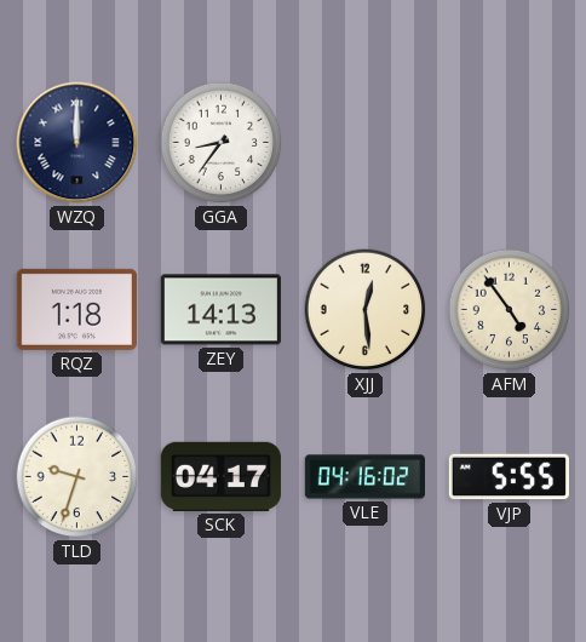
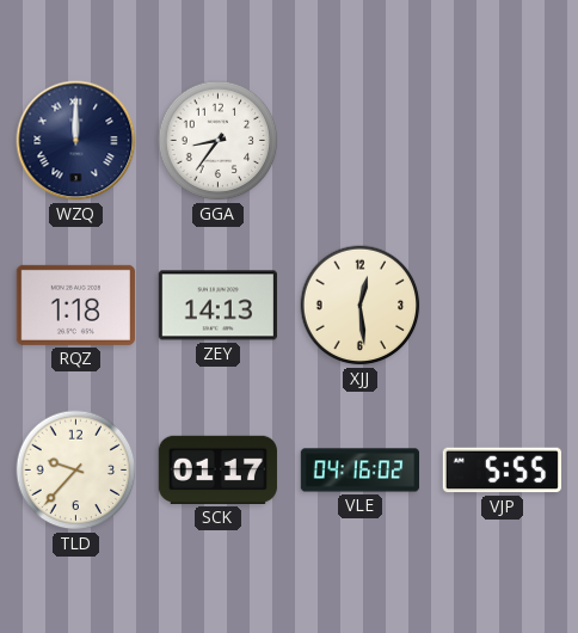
AFM: 4:54 -> none
TLD: 9:33 -> 9:37
SCK: 04:17 -> 01:17
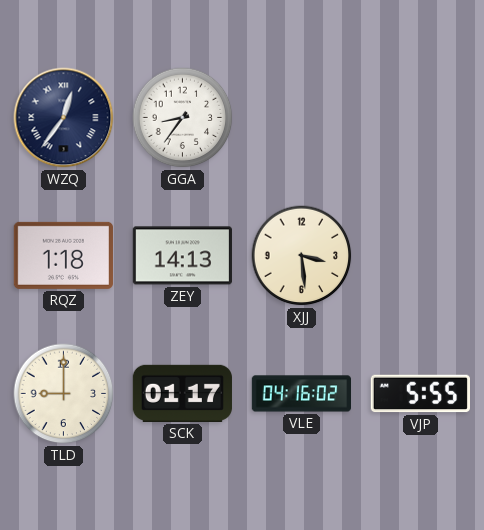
WZQ: 12:00 -> 12:36
XJJ: 12:29 -> 3:29
TLD: 9:37 -> 9:00
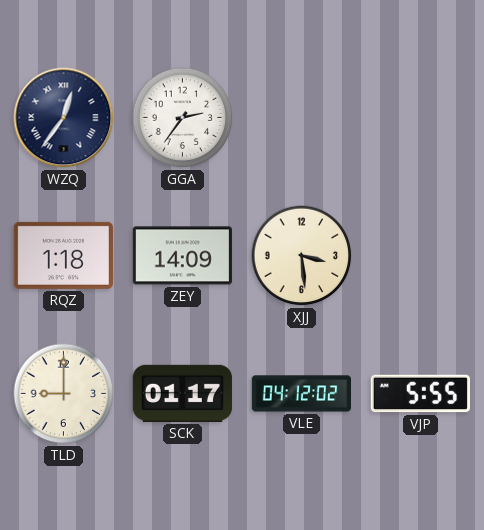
GGA: 8:36 -> 2:36
ZEY: 14:13 -> 14:09
VLE: 04:16 -> 04:12
